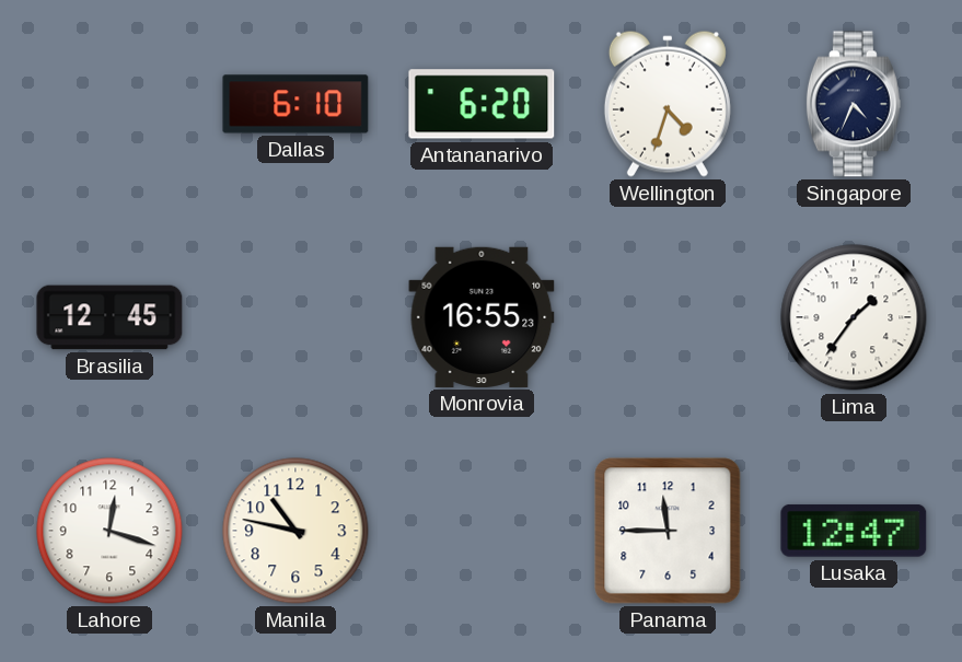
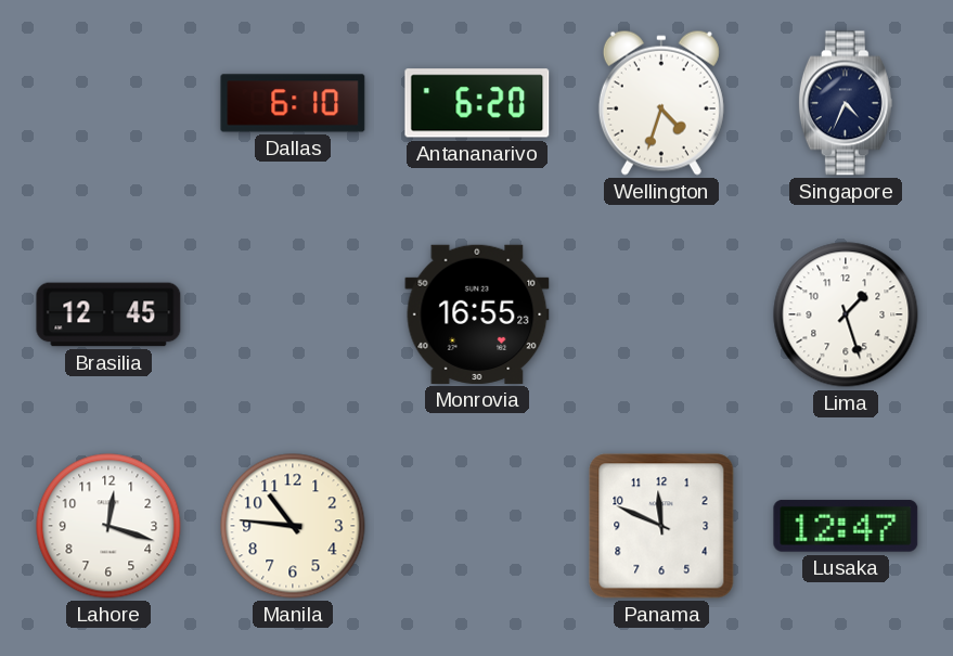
Lima: 1:36 -> 1:27
Manila: 10:47 -> 10:46
Panama: 11:45 -> 11:49
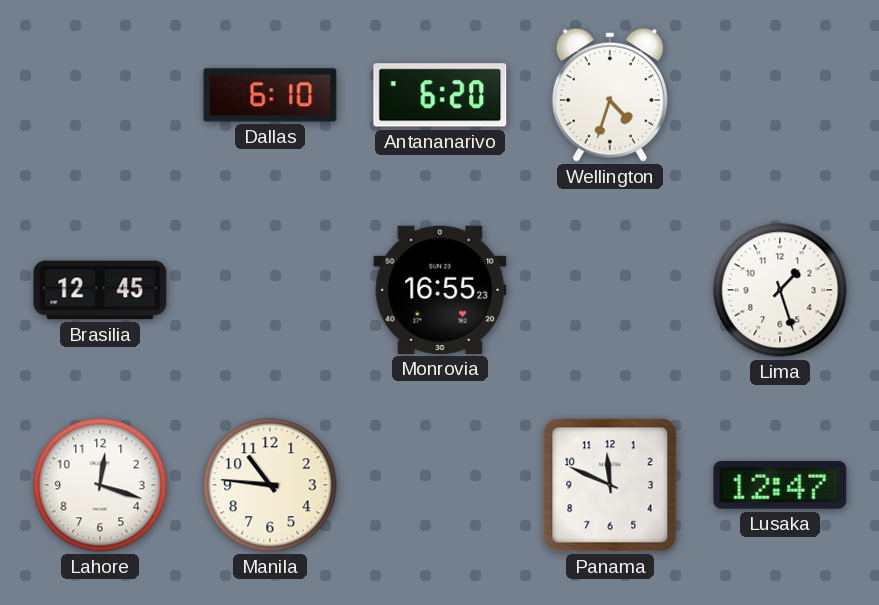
Singapore: 4:34 -> none
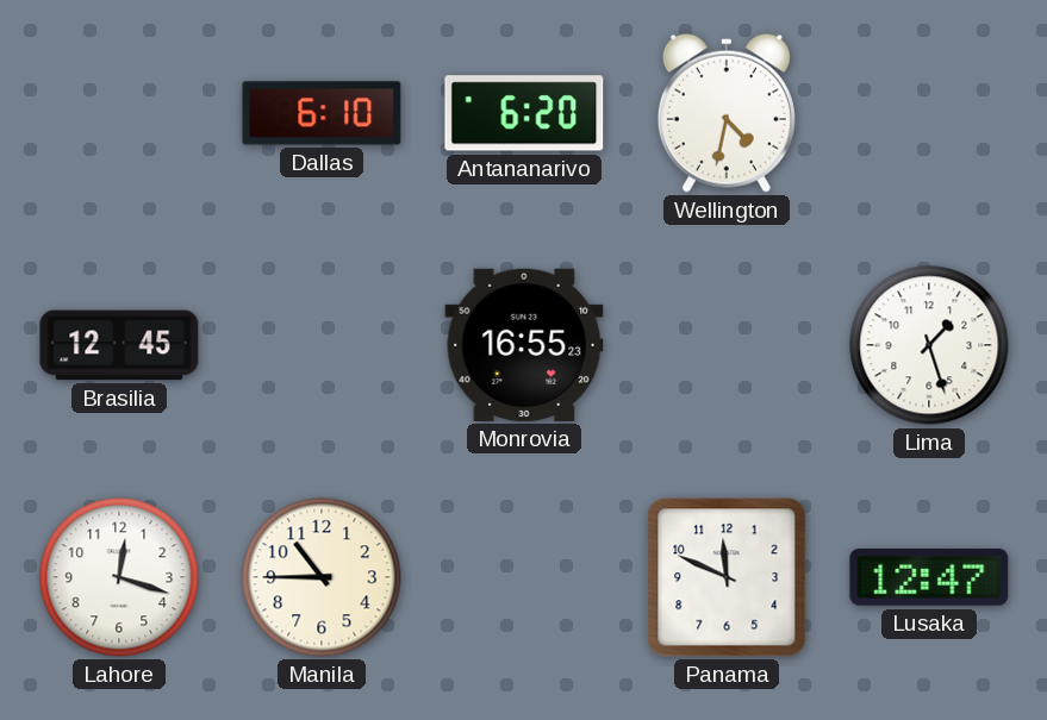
Wellington: 4:33 -> 4:32
Manila: 10:46 -> 10:45
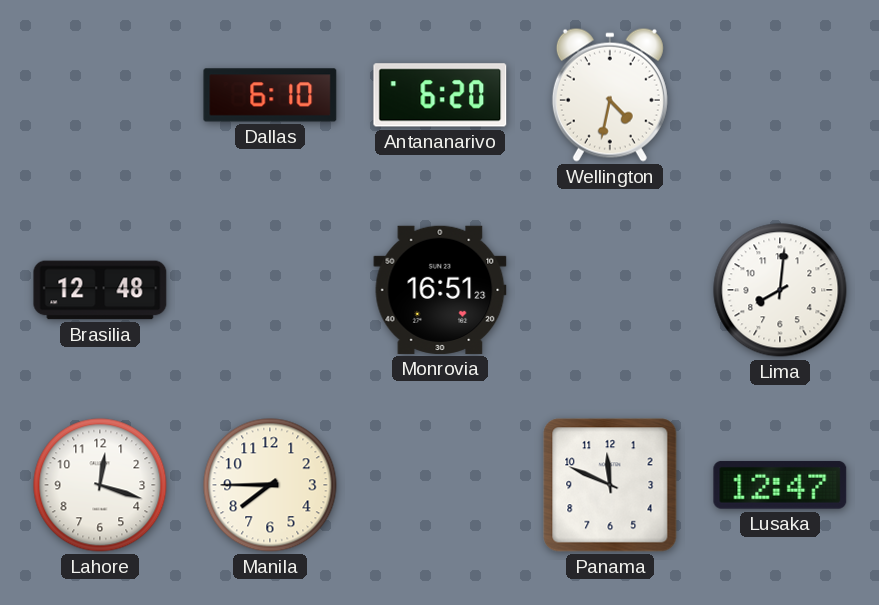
Brasilia: 12:45 -> 12:48
Monrovia: 16:55 -> 16:51
Lima: 1:27 -> 8:01
Manila: 10:45 -> 7:45
